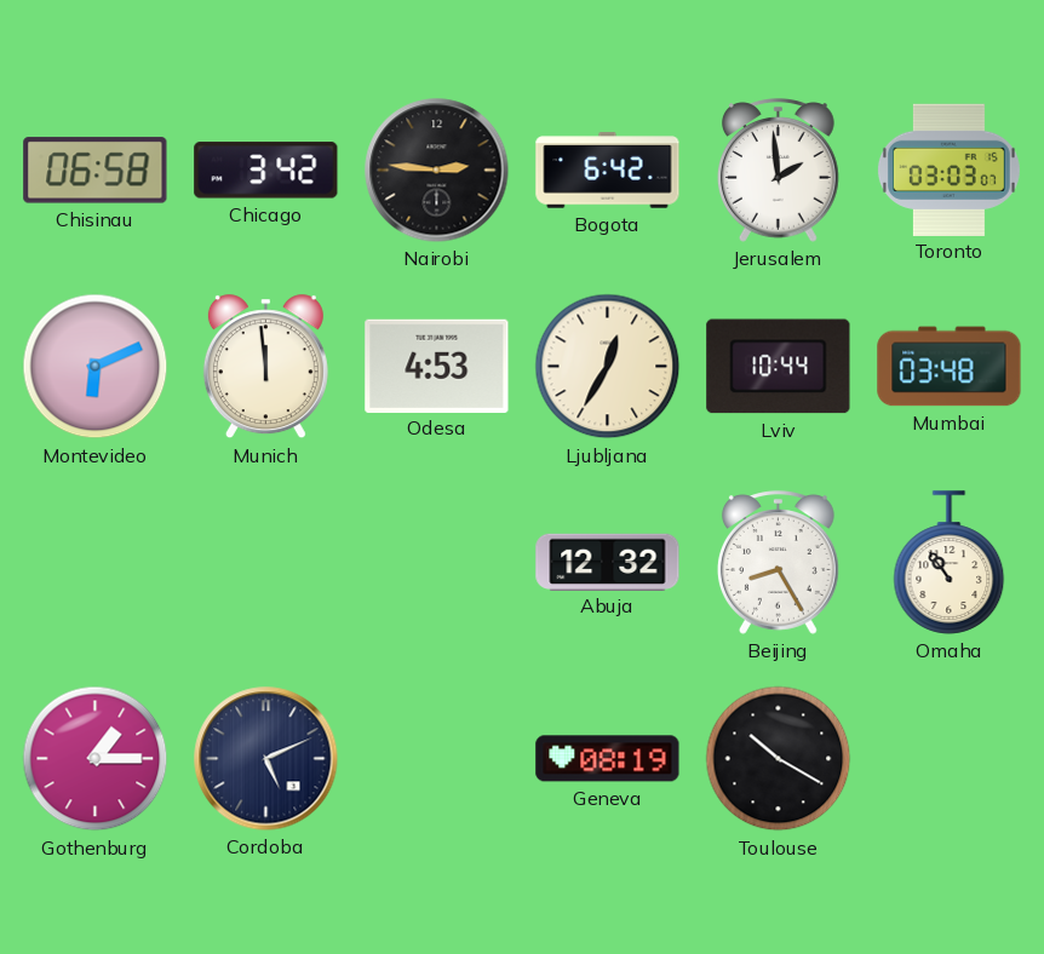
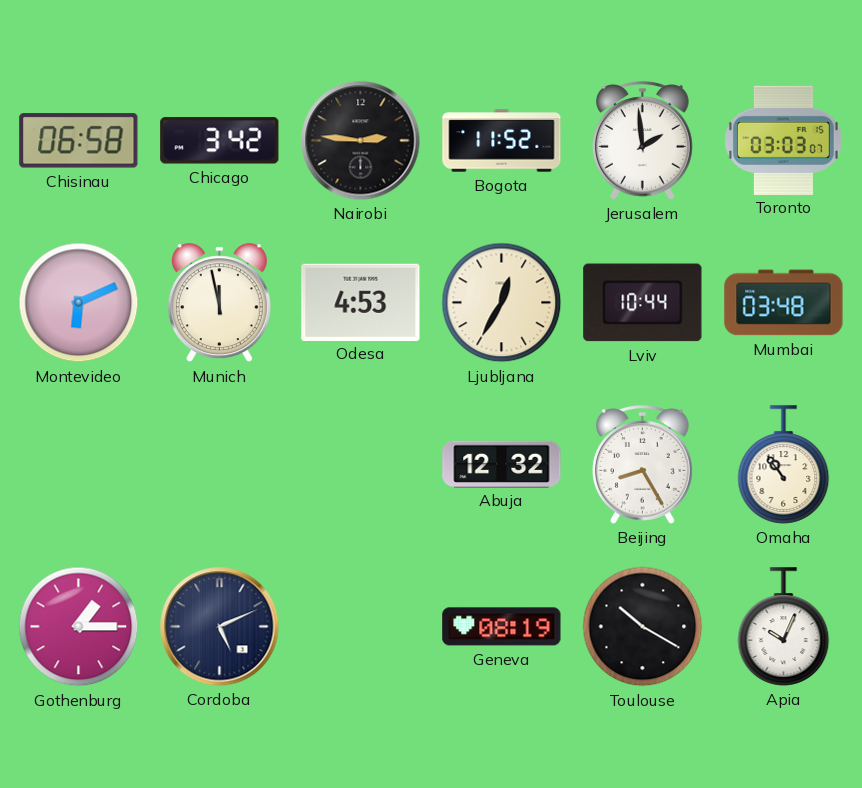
Bogota: 6:42 -> 11:52
Munich: 11:59 -> 11:58
Apia: none -> 10:04
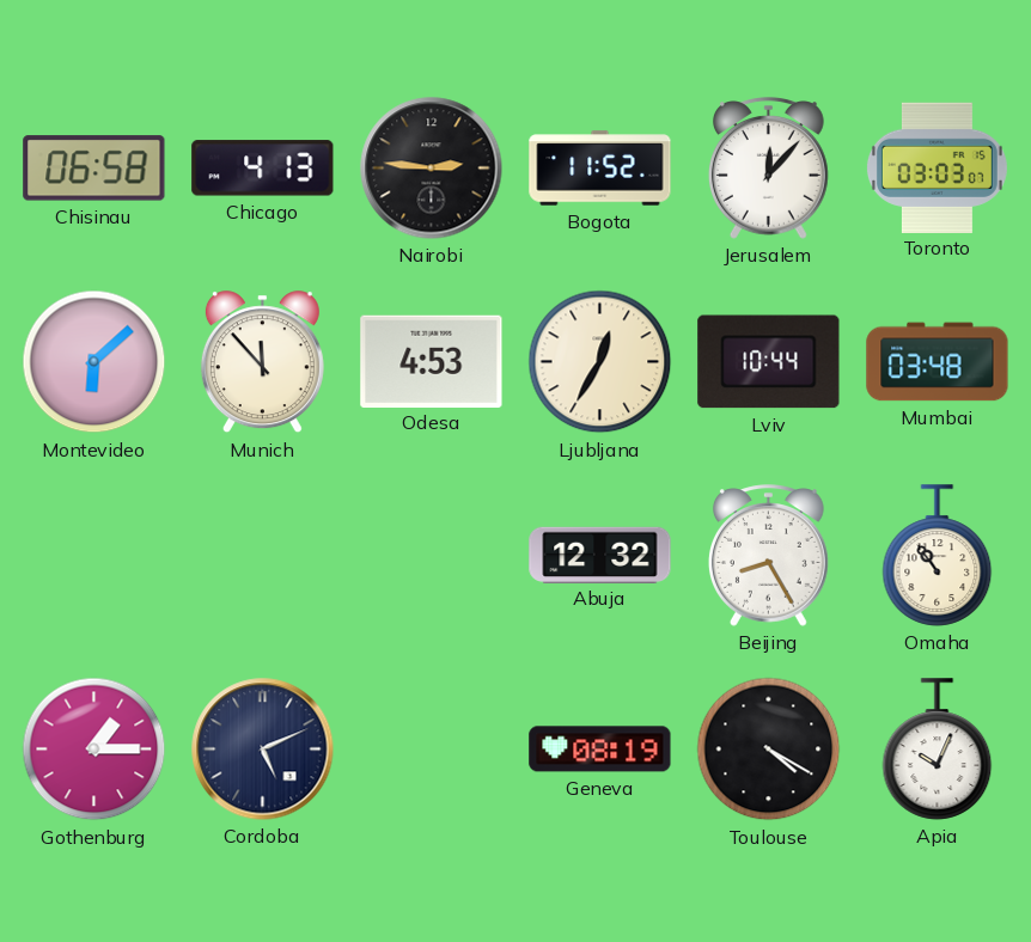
Chicago: 3:42 -> 4:13
Jerusalem: 1:59 -> 12:07
Montevideo: 6:11 -> 6:08
Munich: 11:58 -> 11:53
Toulouse: 10:20 -> 4:20
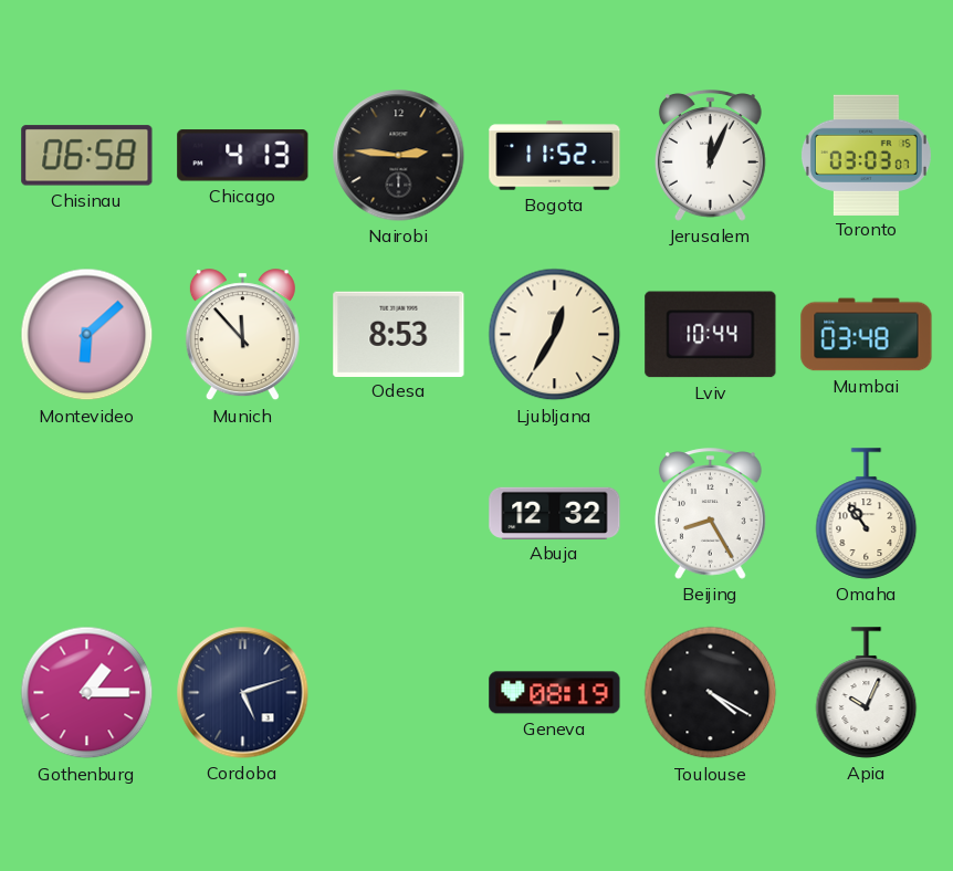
Jerusalem: 12:07 -> 12:04
Odesa: 4:53 -> 8:53
Cordoba: 5:11 -> 5:12
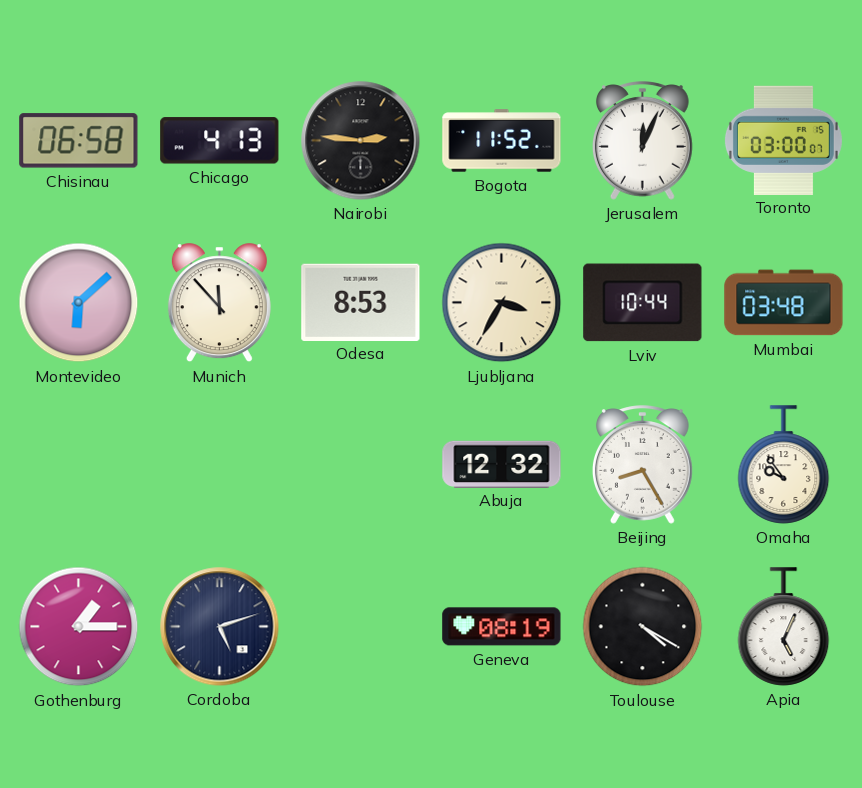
Toronto: 03:03 -> 03:00
Ljubljana: 12:35 -> 3:35
Omaha: 10:54 -> 9:54
Apia: 10:04 -> 5:04
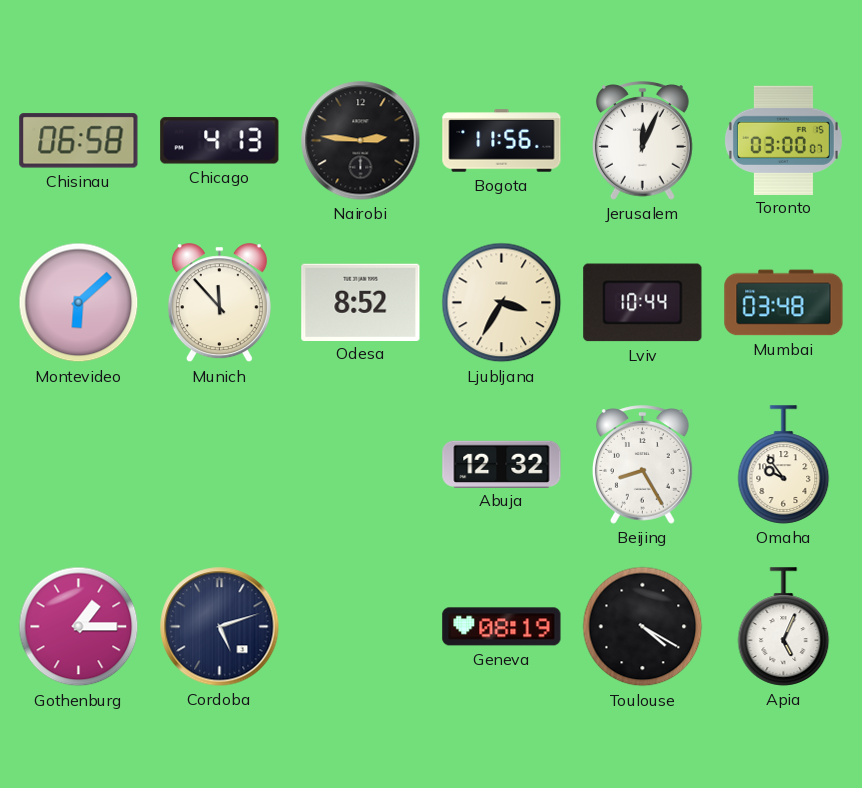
Bogota: 11:52 -> 11:56
Odesa: 8:53 -> 8:52
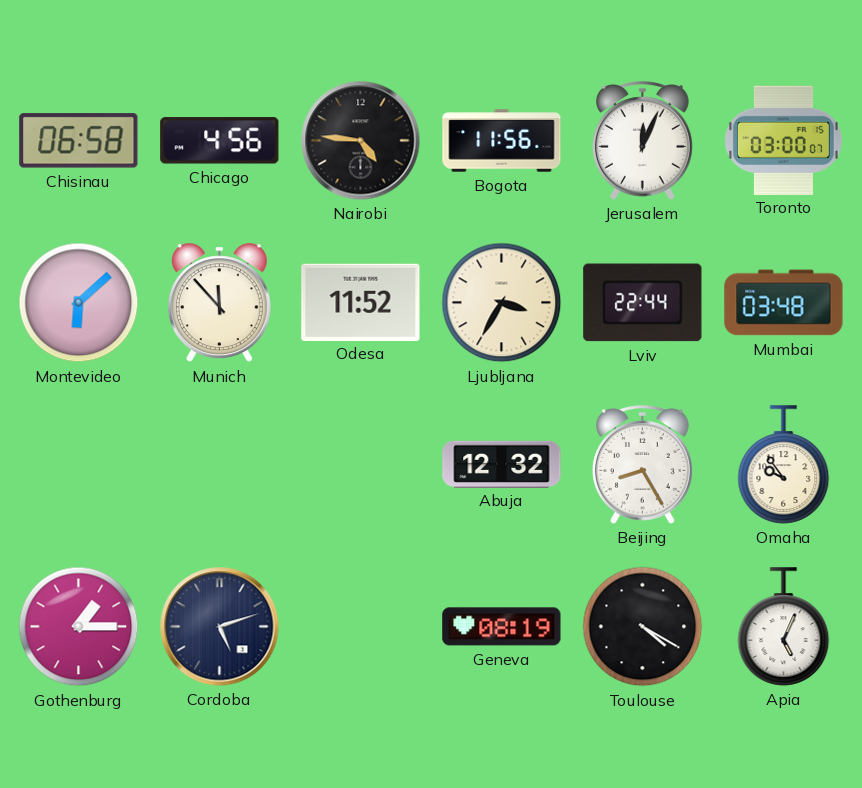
Chicago: 4:13 -> 4:56
Nairobi: 2:46 -> 4:46
Odesa: 8:52 -> 11:52
Lviv: 10:44 -> 22:44
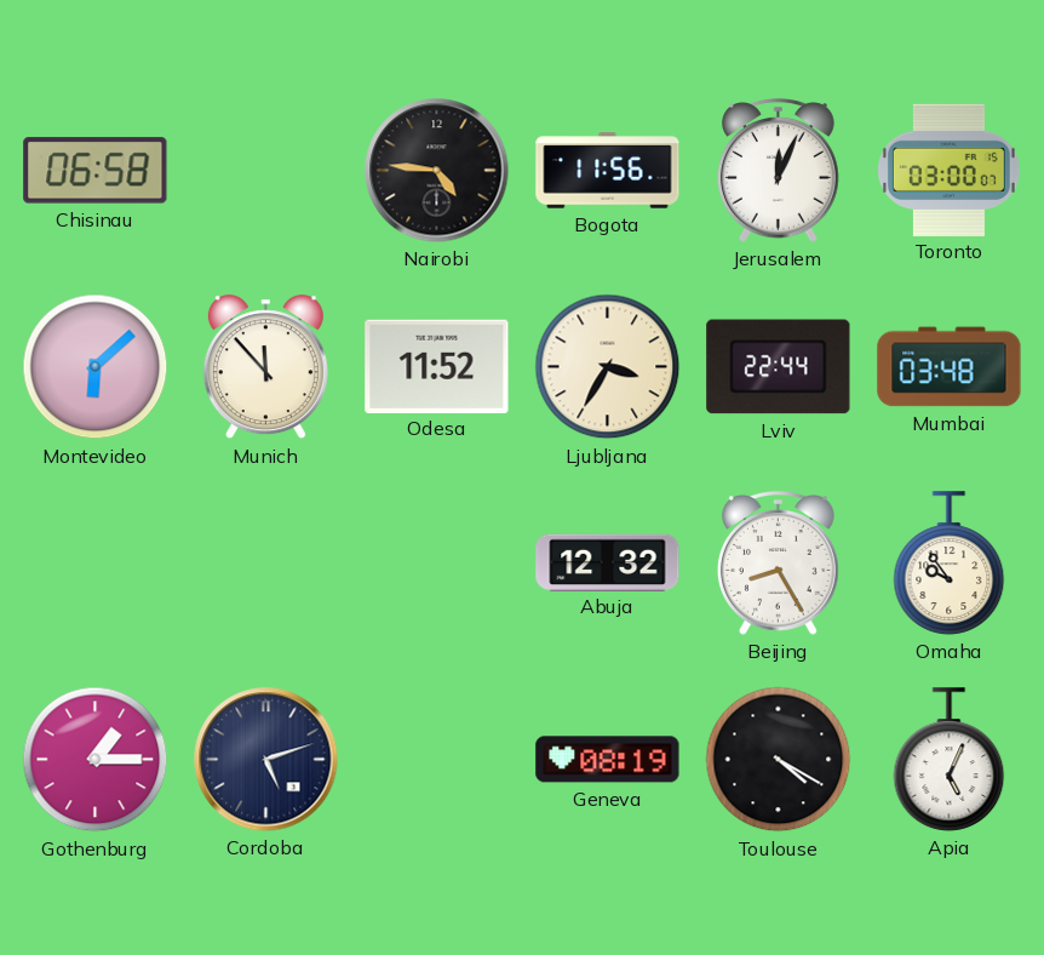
Chicago: 4:56 -> none
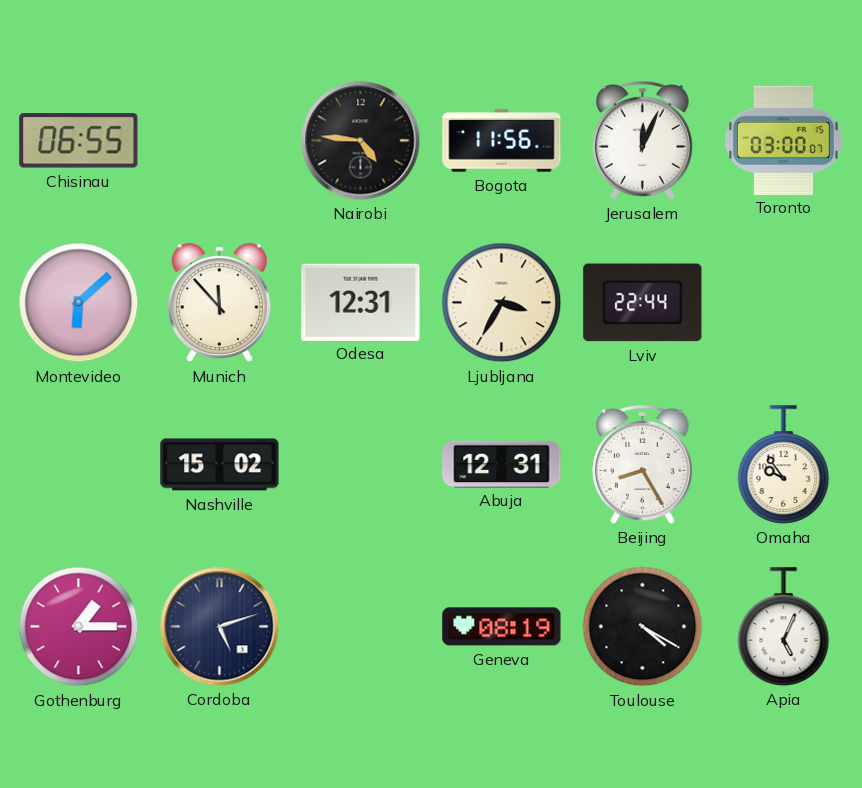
Chisinau: 06:58 -> 06:55
Odesa: 11:52 -> 12:31
Mumbai: 03:48 -> none
Nashville: none -> 15:02
Abuja: 12:32 -> 12:31
